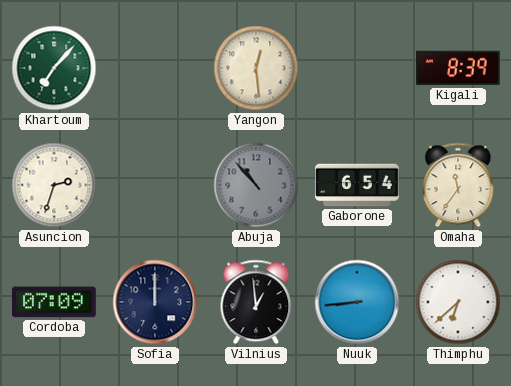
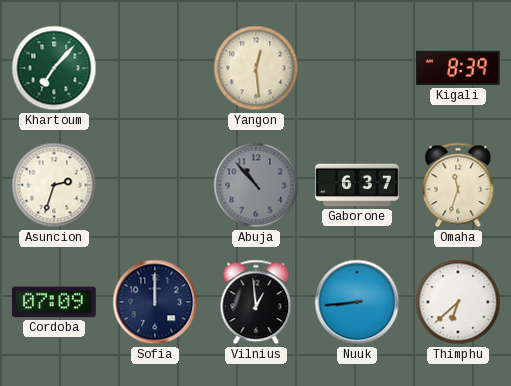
Gaborone: 6:54 -> 6:37
Omaha: 11:36 -> 11:33
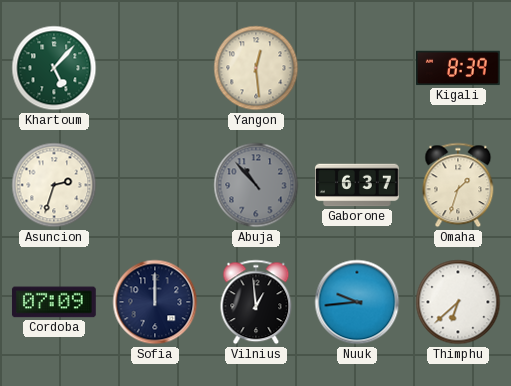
Khartoum: 7:07 -> 5:07
Omaha: 11:33 -> 1:33
Nuuk: 8:44 -> 9:44
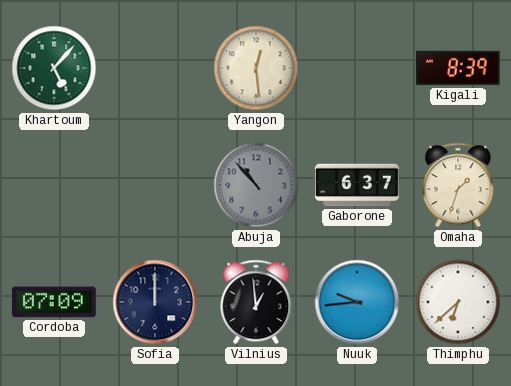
Asuncion: 2:33 -> none
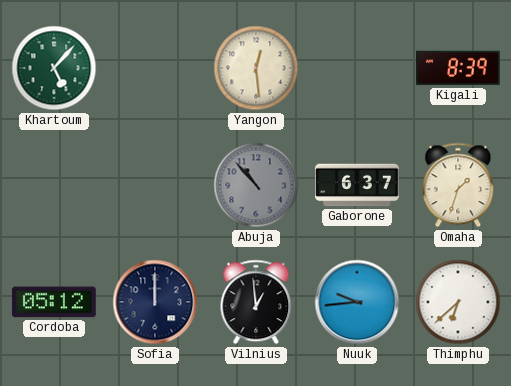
Cordoba: 07:09 -> 05:12
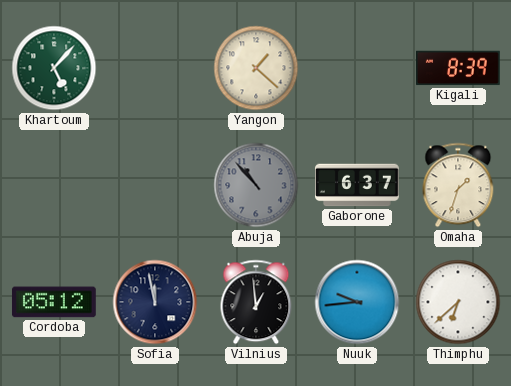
Yangon: 12:29 -> 1:22
Sofia: 12:00 -> 11:58
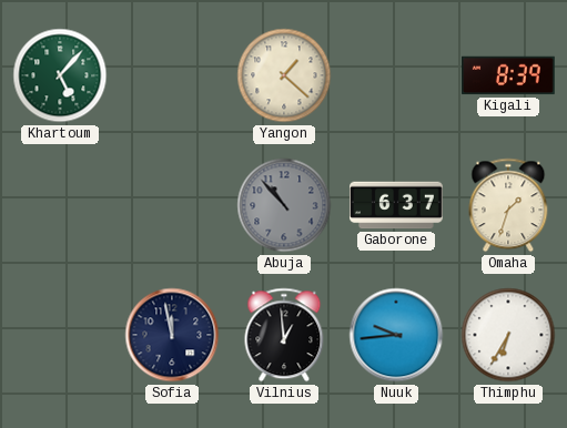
Cordoba: 05:12 -> none
Thimphu: 6:38 -> 6:35
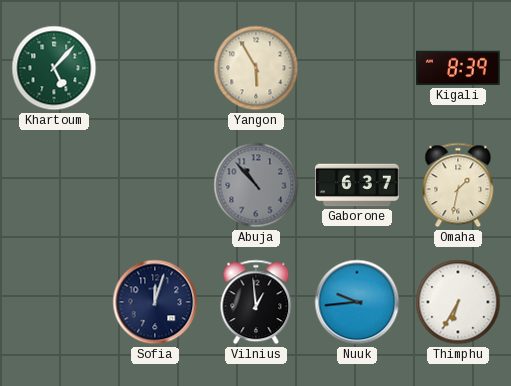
Yangon: 1:22 -> 5:55
Omaha: 1:33 -> 1:32
Sofia: 11:58 -> 12:03
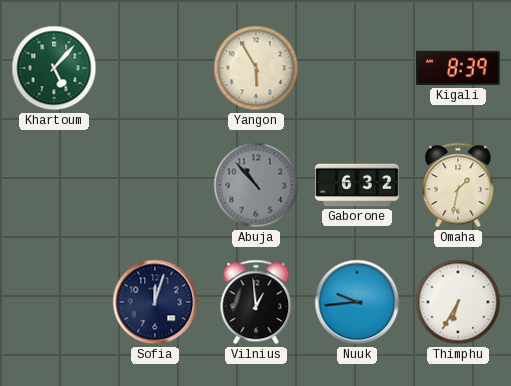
Gaborone: 6:37 -> 6:32
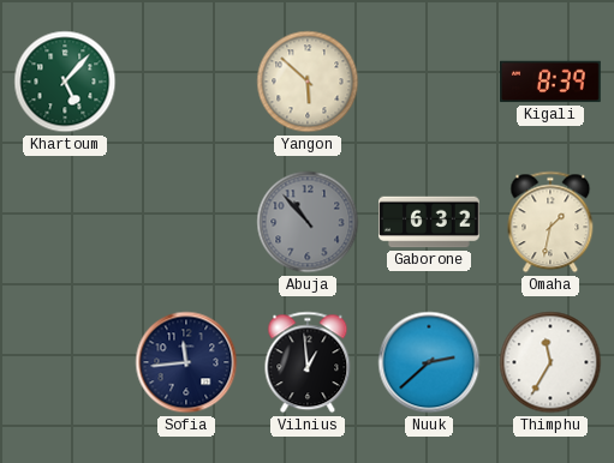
Yangon: 5:55 -> 5:52
Sofia: 12:03 -> 11:44
Nuuk: 9:44 -> 2:38
Thimphu: 6:35 -> 11:35
